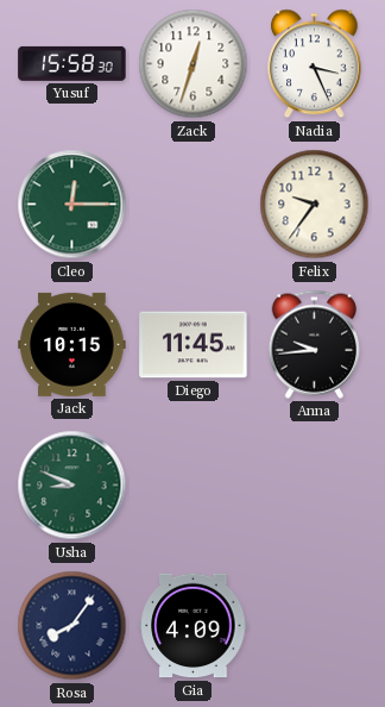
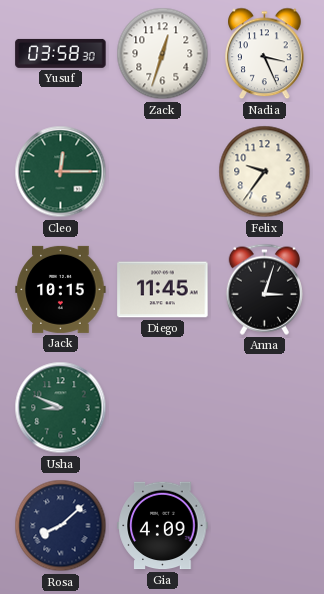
Yusuf: 15:58 -> 03:58
Anna: 9:44 -> 3:03
Rosa: 8:06 -> 8:08
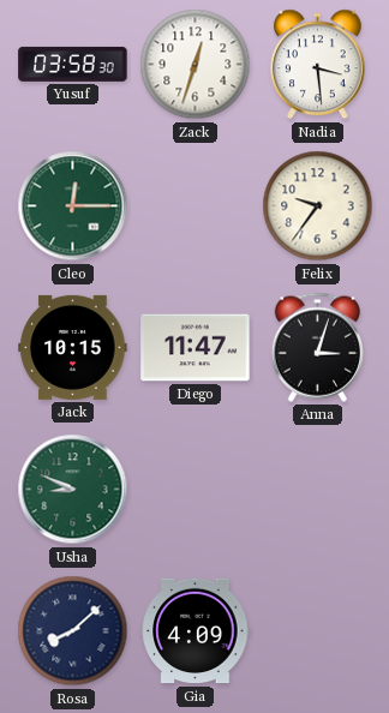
Nadia: 3:26 -> 3:29
Diego: 11:45 -> 11:47
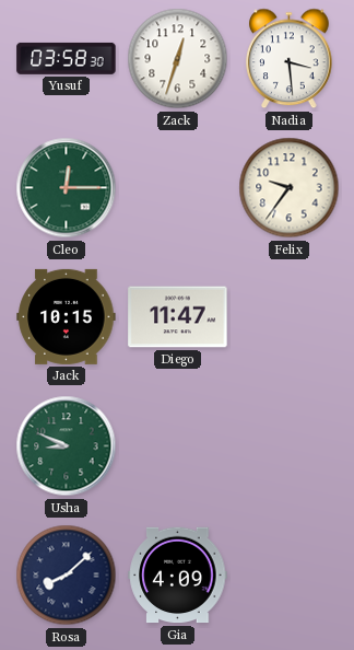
Anna: 3:03 -> none
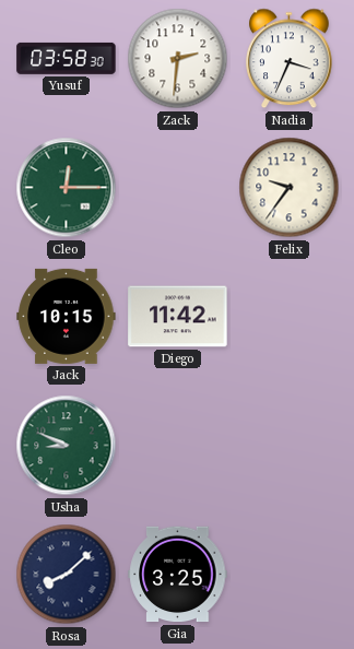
Zack: 12:33 -> 2:31
Nadia: 3:29 -> 3:34
Diego: 11:47 -> 11:42
Gia: 4:09 -> 3:25
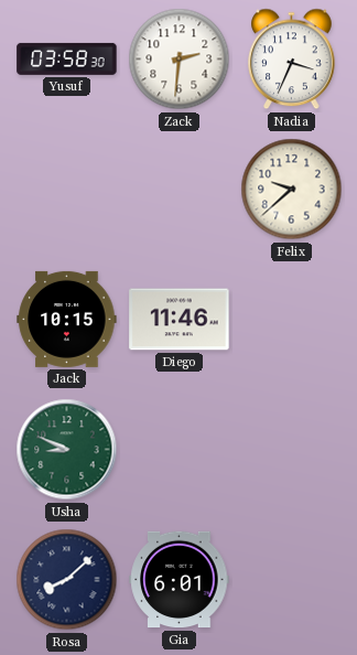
Cleo: 12:15 -> none
Felix: 9:36 -> 9:38
Diego: 11:42 -> 11:46
Gia: 3:25 -> 6:01
